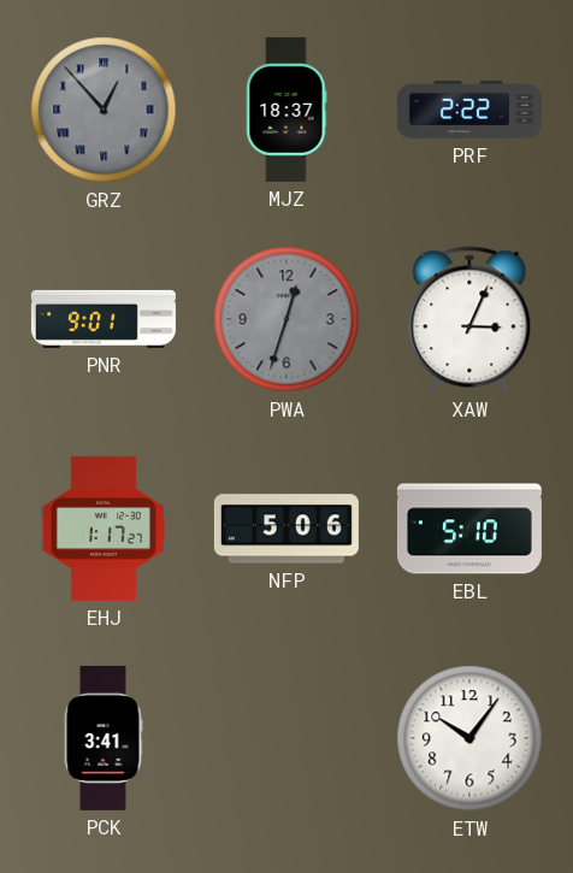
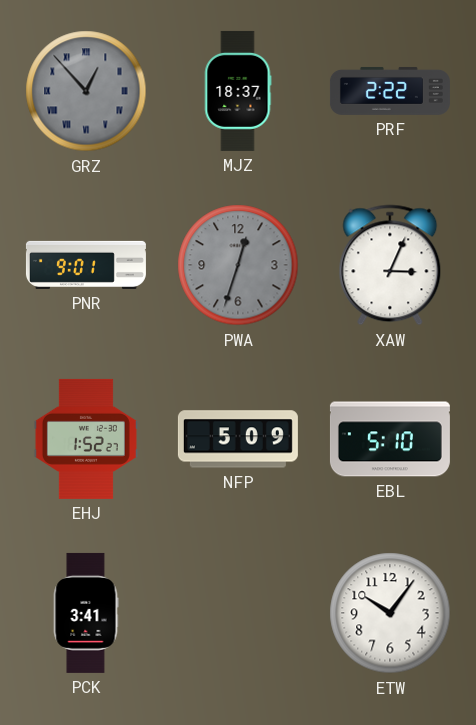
EHJ: 1:17 -> 1:52
NFP: 5:06 -> 5:09
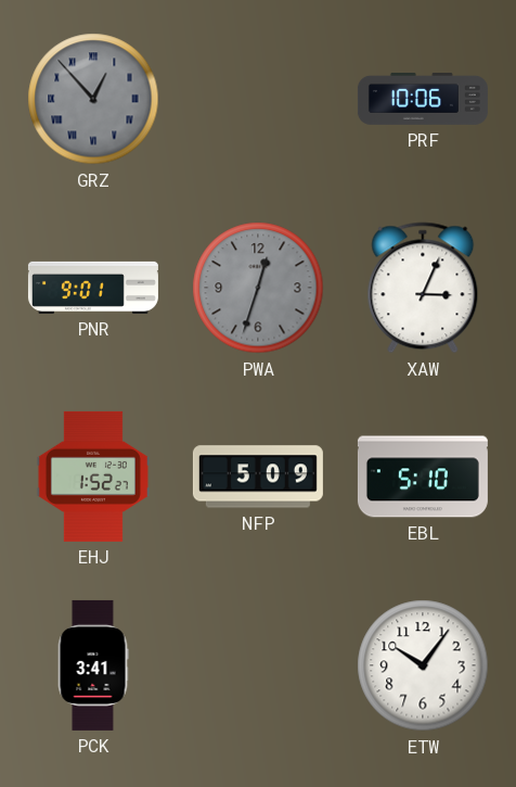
MJZ: 18:37 -> none
PRF: 2:22 -> 10:06
